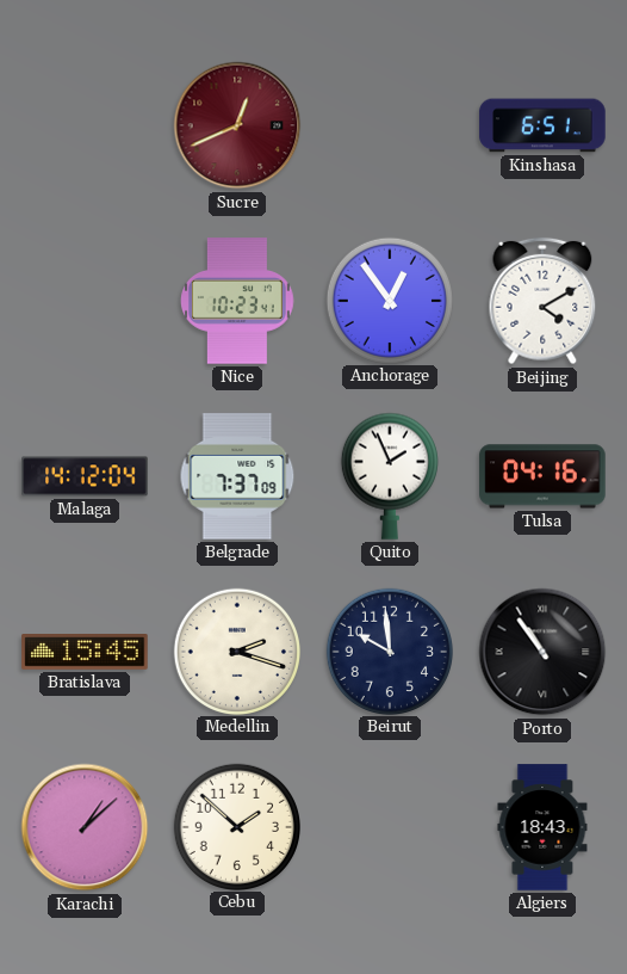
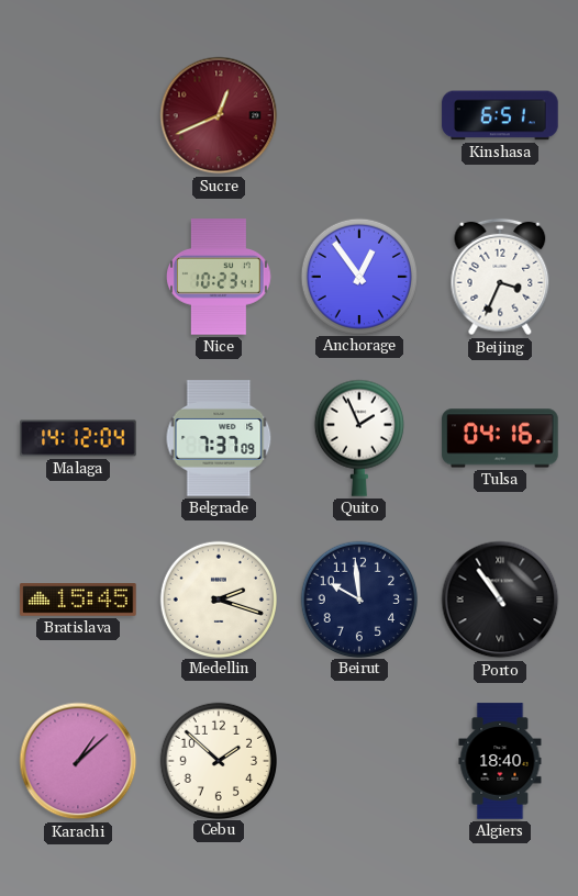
Beijing: 4:10 -> 3:34
Algiers: 18:43 -> 18:40
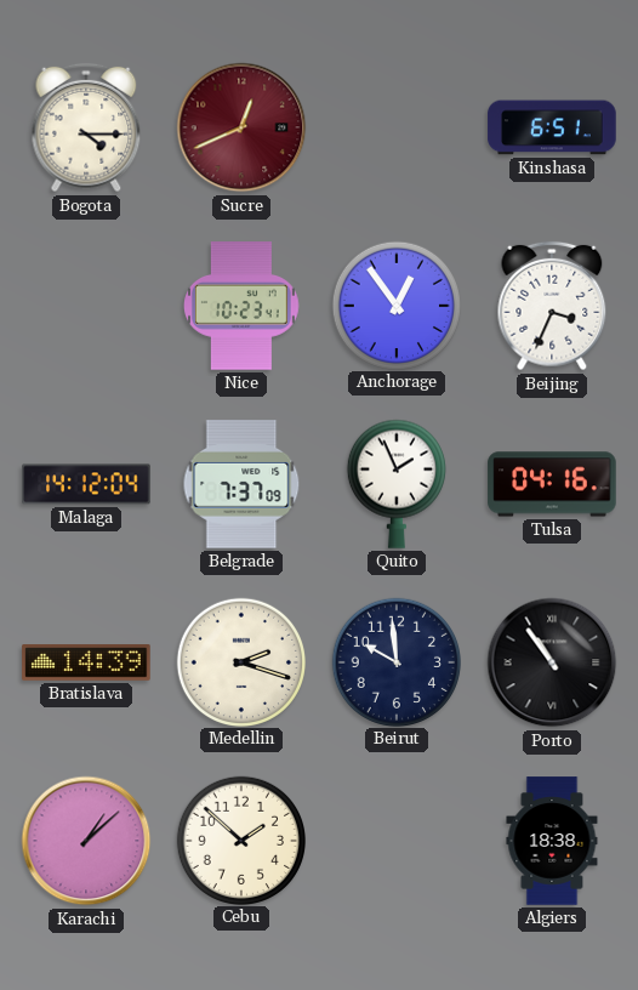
Bogota: none -> 4:15
Bratislava: 15:45 -> 14:39
Algiers: 18:40 -> 18:38
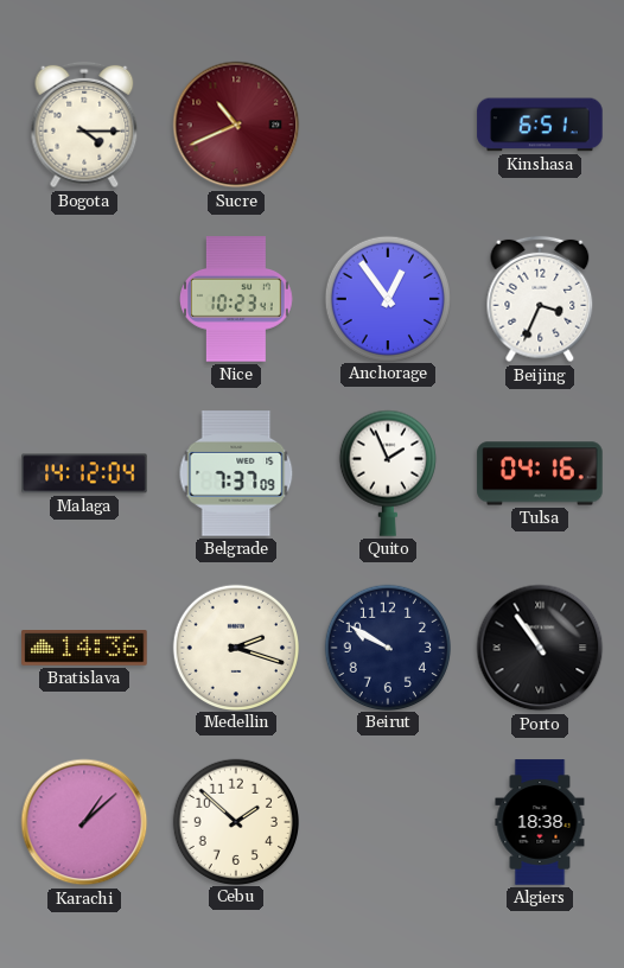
Sucre: 12:41 -> 10:41
Bratislava: 14:39 -> 14:36
Beirut: 9:59 -> 9:50
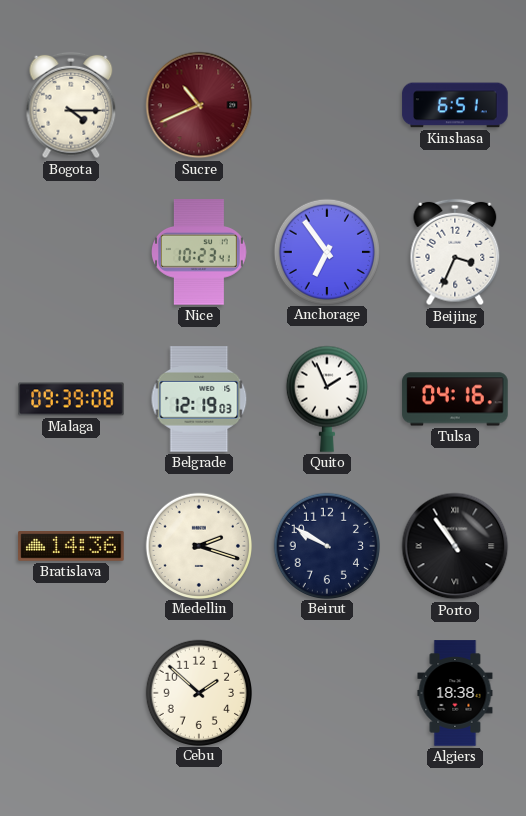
Anchorage: 12:54 -> 6:54
Malaga: 14:12 -> 09:39
Belgrade: 7:37 -> 12:19
Karachi: 1:08 -> none
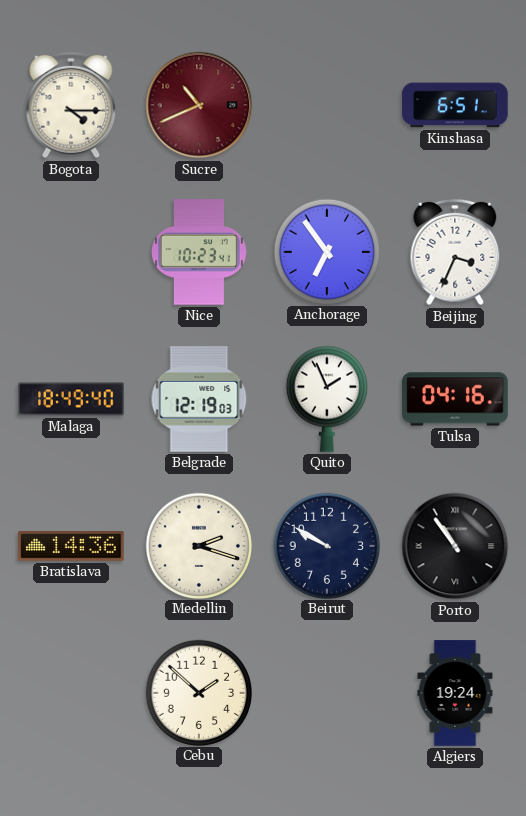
Malaga: 09:39 -> 18:49
Algiers: 18:38 -> 19:24
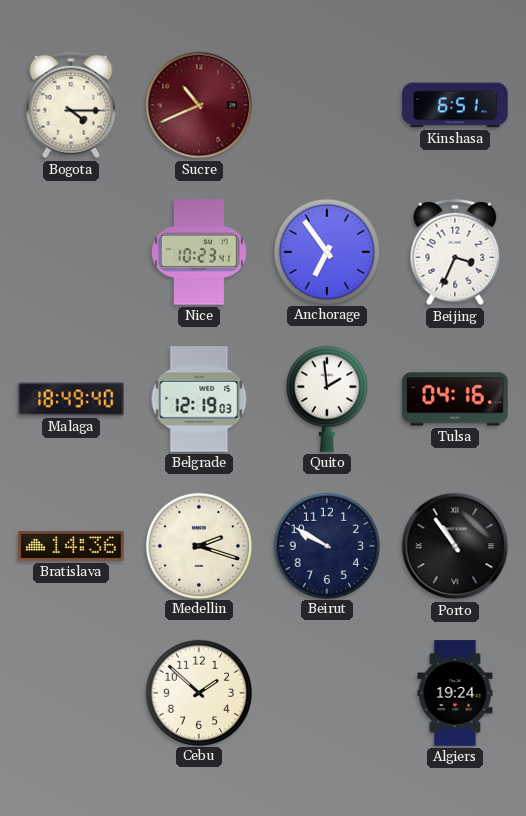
Quito: 1:56 -> 1:59
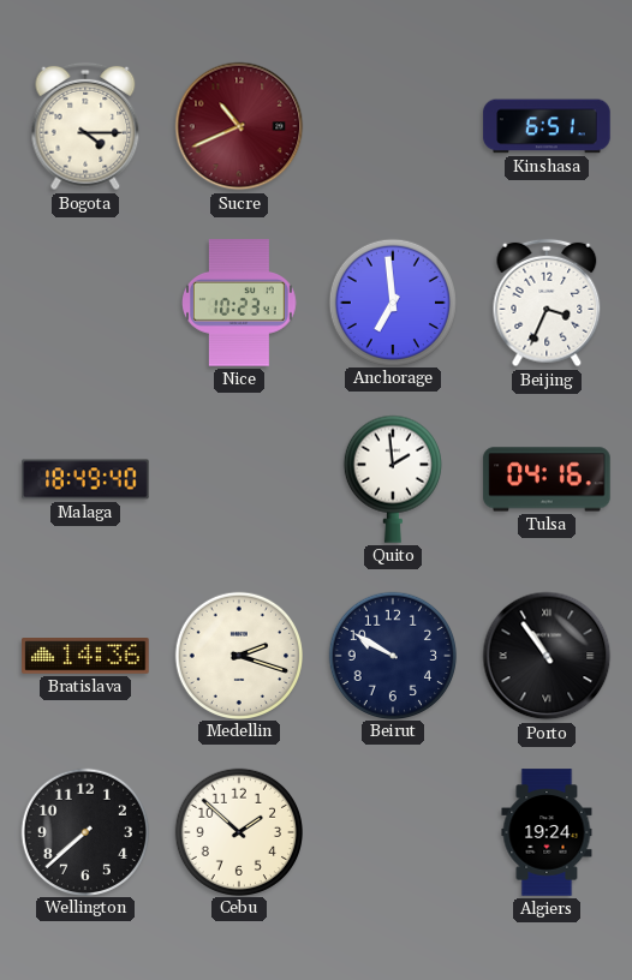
Anchorage: 6:54 -> 6:59
Belgrade: 12:19 -> none
Wellington: none -> 7:38
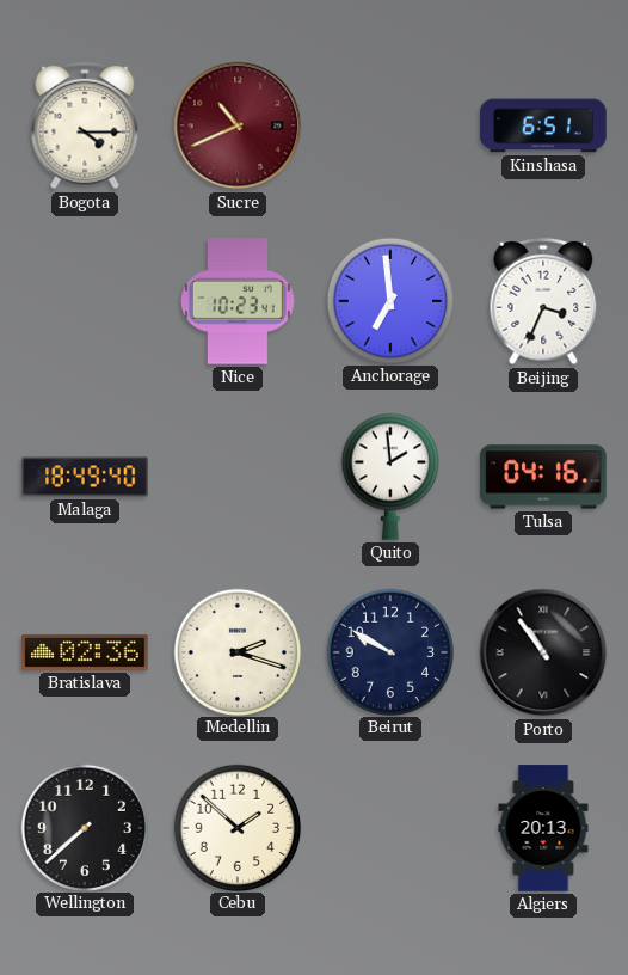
Bratislava: 14:36 -> 02:36
Algiers: 19:24 -> 20:13
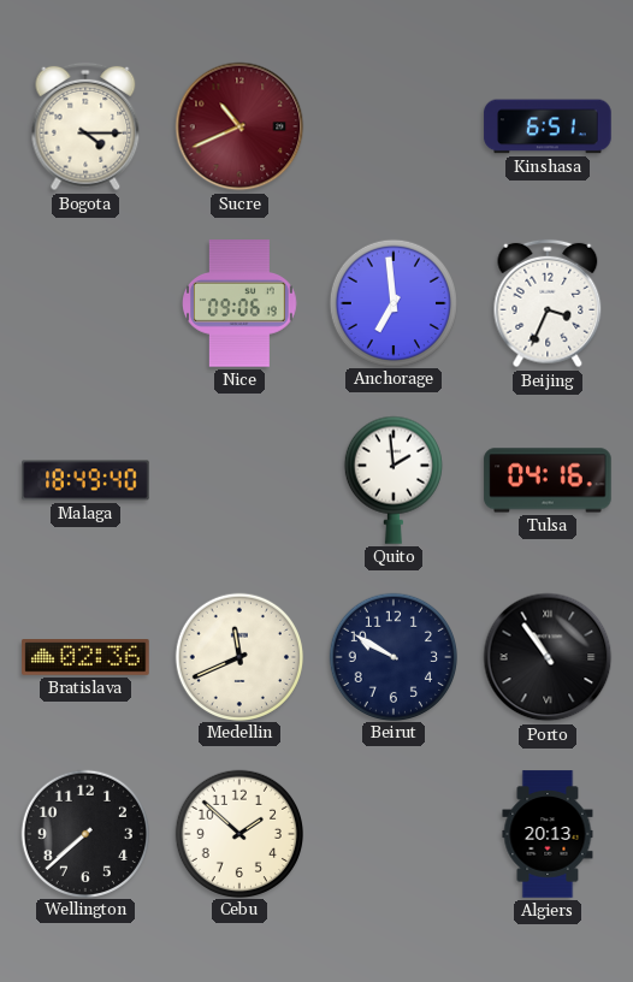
Nice: 10:23 -> 09:06
Medellin: 2:18 -> 11:41
